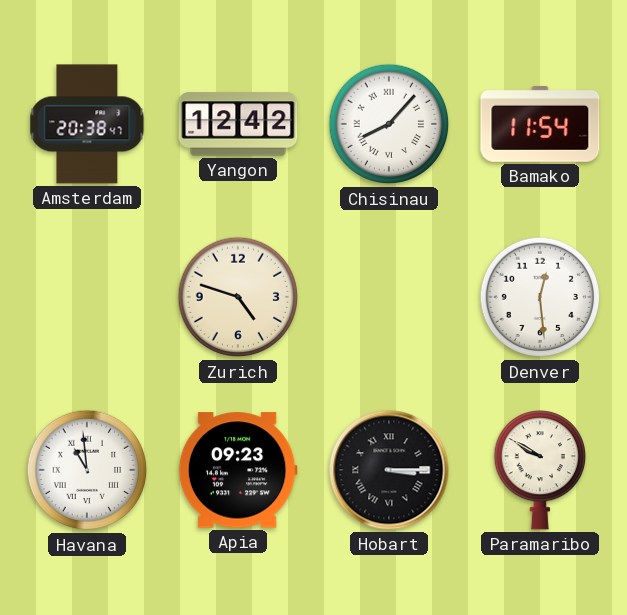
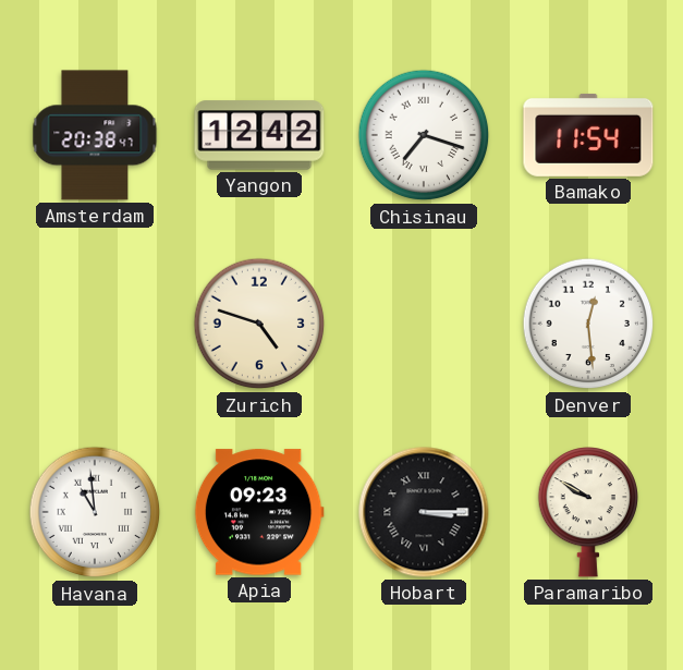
Chisinau: 8:07 -> 7:18
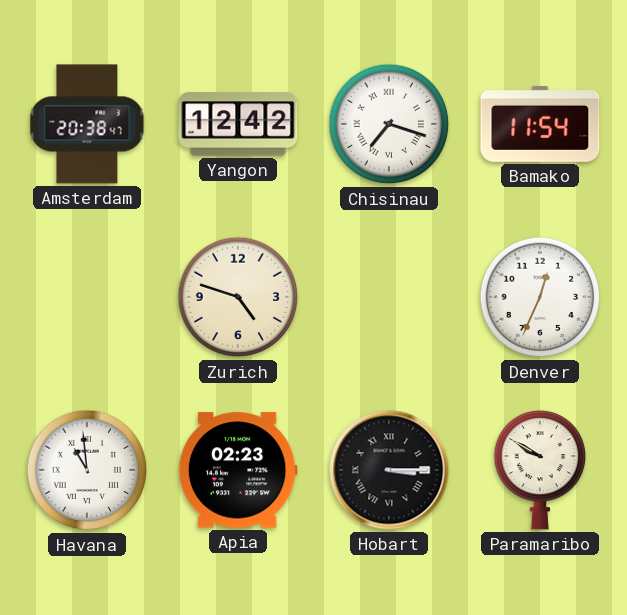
Denver: 12:29 -> 12:34
Apia: 09:23 -> 02:23
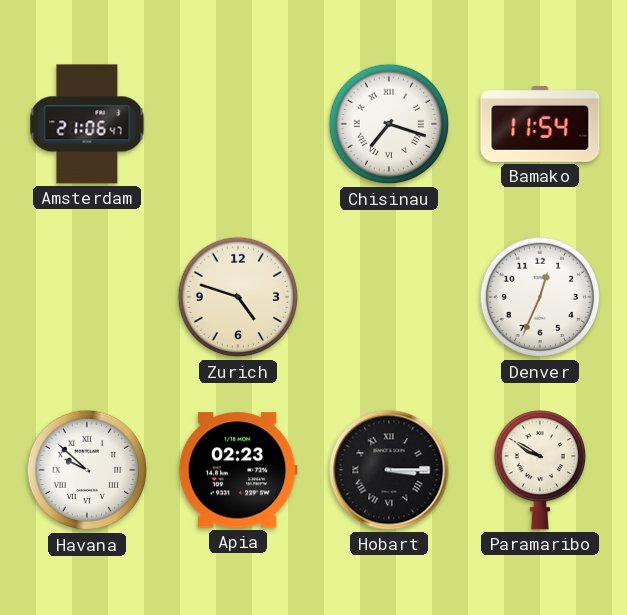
Amsterdam: 20:38 -> 21:06
Yangon: 12:42 -> none
Havana: 10:59 -> 9:52
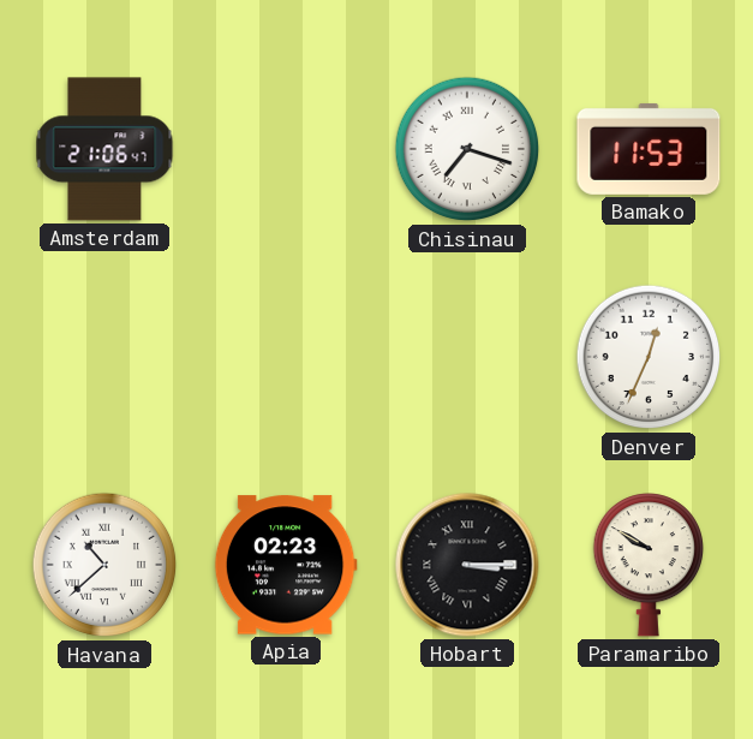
Bamako: 11:54 -> 11:53
Zurich: 4:48 -> none
Havana: 9:52 -> 10:38
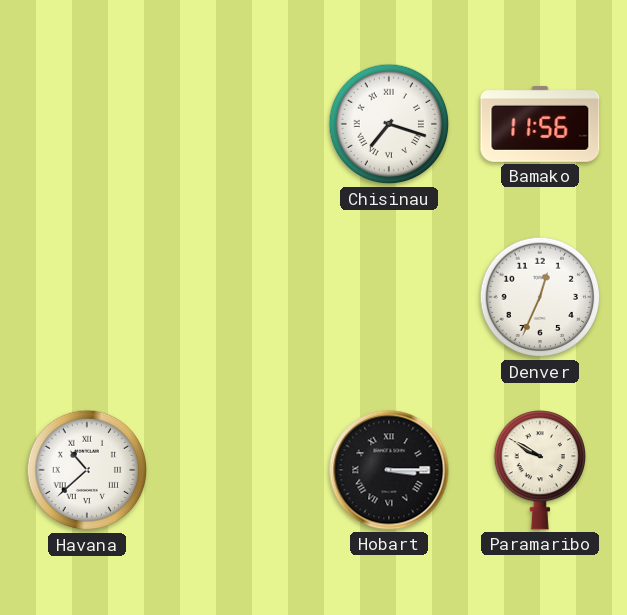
Amsterdam: 21:06 -> none
Bamako: 11:53 -> 11:56
Apia: 02:23 -> none
